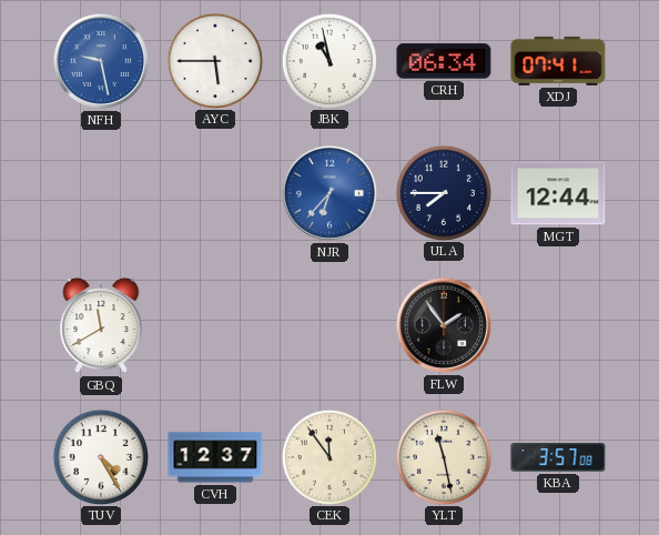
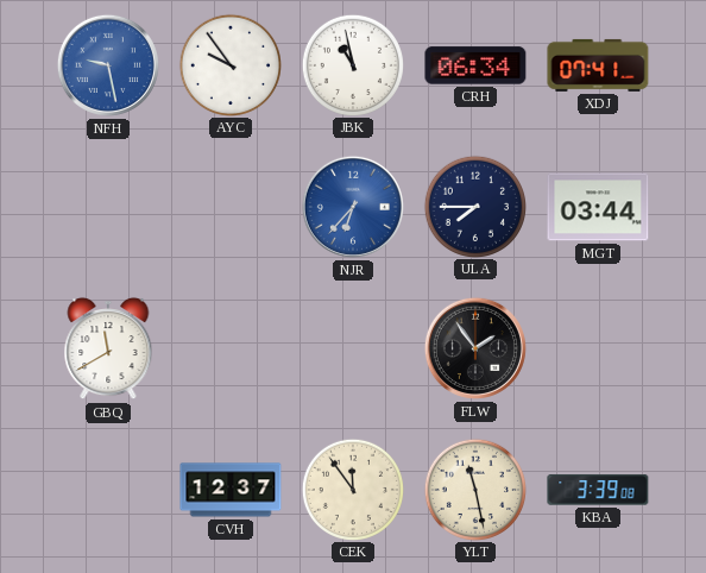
AYC: 5:45 -> 9:54
MGT: 12:44 -> 03:44
TUV: 4:25 -> none
KBA: 3:57 -> 3:39
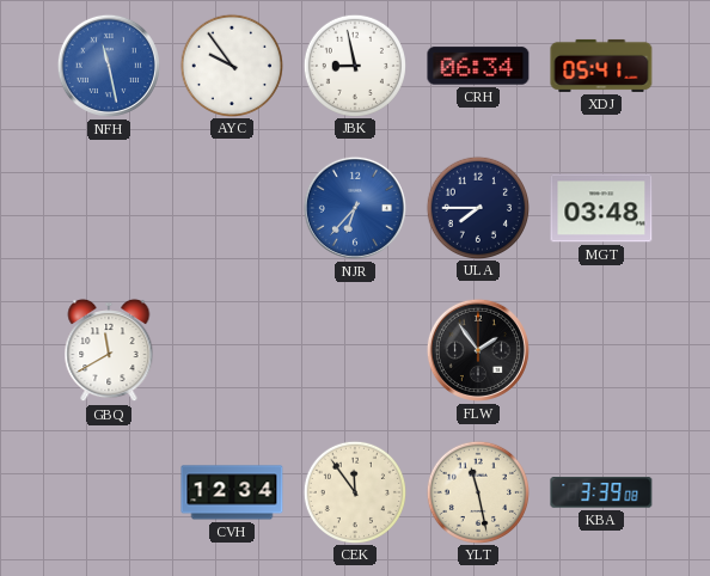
NFH: 9:28 -> 11:28
JBK: 10:58 -> 8:58
XDJ: 07:41 -> 05:41
MGT: 03:44 -> 03:48
CVH: 12:37 -> 12:34
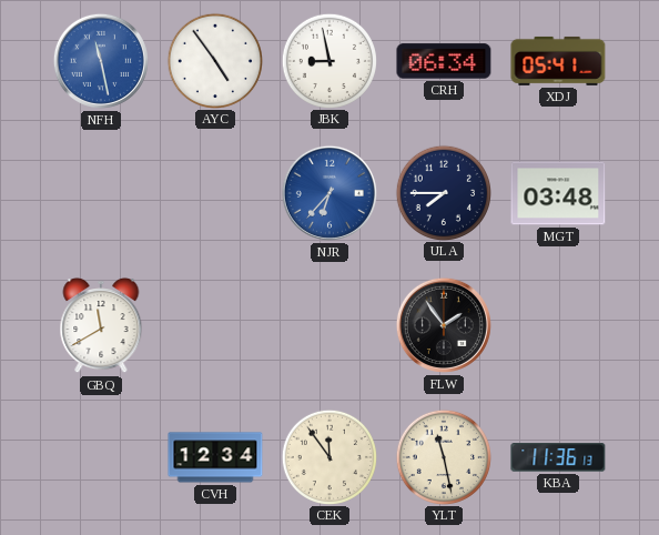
AYC: 9:54 -> 4:54
KBA: 3:39 -> 11:36
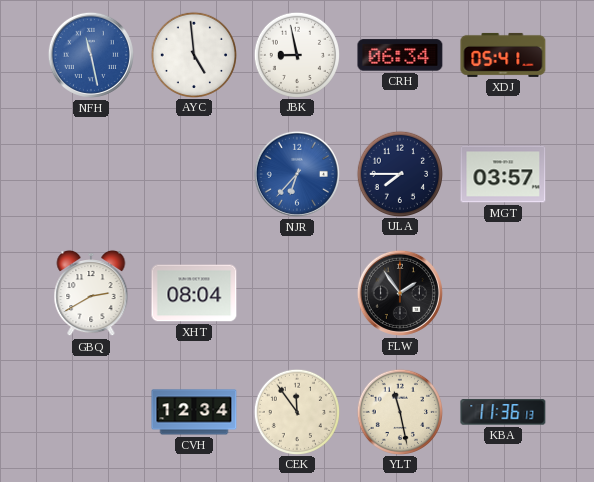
AYC: 4:54 -> 4:59
MGT: 03:48 -> 03:57
GBQ: 11:40 -> 2:40
XHT: none -> 08:04
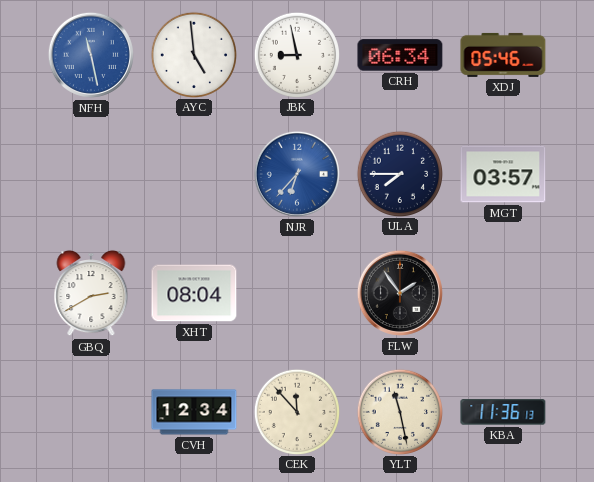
XDJ: 05:41 -> 05:46
CEK: 11:54 -> 11:53
